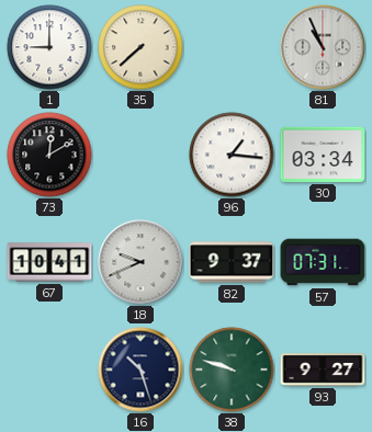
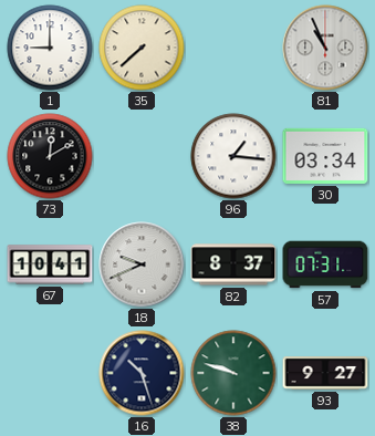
82: 9:37 -> 8:37
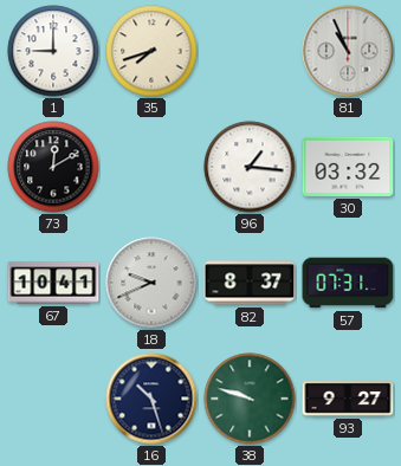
35: 7:38 -> 7:42
30: 03:34 -> 03:32
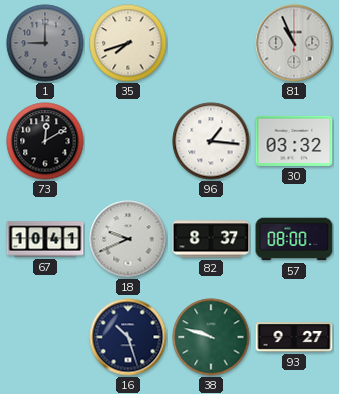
1 dial: white -> grey
57: 07:31 -> 08:00
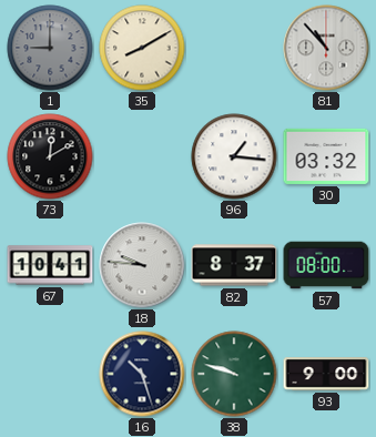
35: 7:42 -> 8:10
81: 10:56 -> 10:53
18: 9:41 -> 9:46
93: 9:27 -> 9:00
